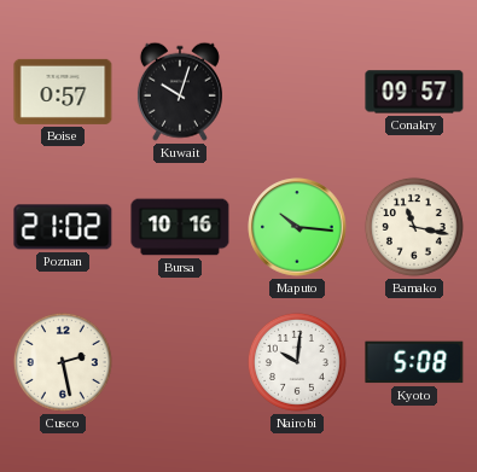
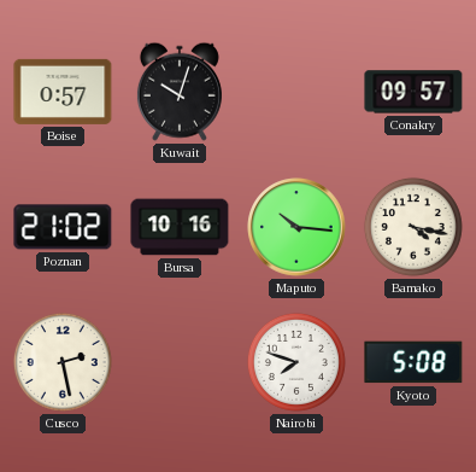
Bamako: 11:17 -> 4:17
Nairobi: 10:01 -> 7:48
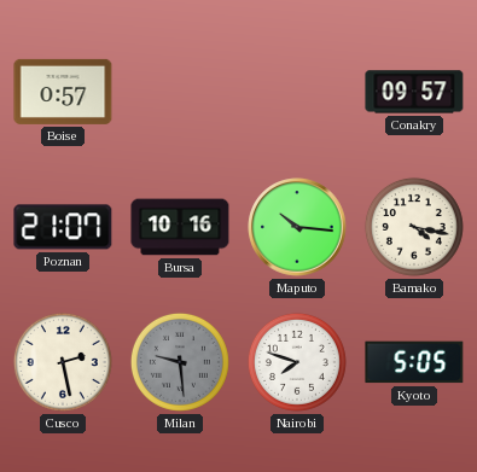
Kuwait: 10:03 -> none
Poznan: 21:02 -> 21:07
Milan: none -> 9:29
Kyoto: 5:08 -> 5:05
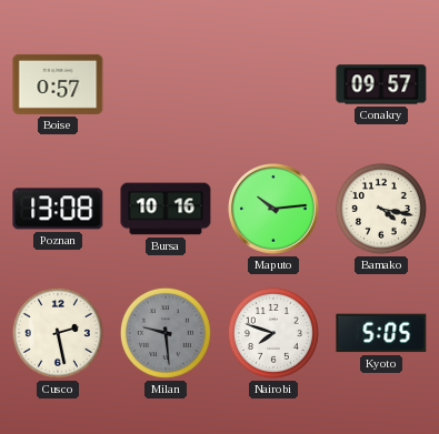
Poznan: 21:07 -> 13:08
Maputo: 10:16 -> 10:14
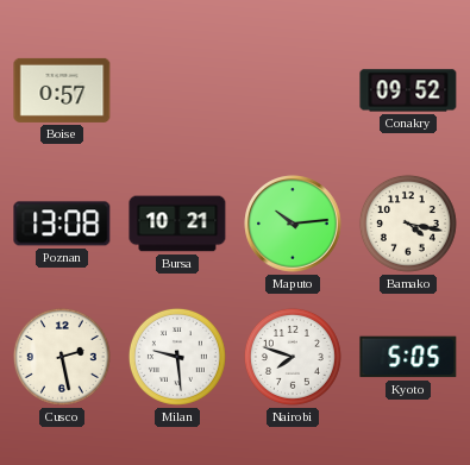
Conakry: 09:57 -> 09:52
Bursa: 10:16 -> 10:21
Milan dial: grey -> white
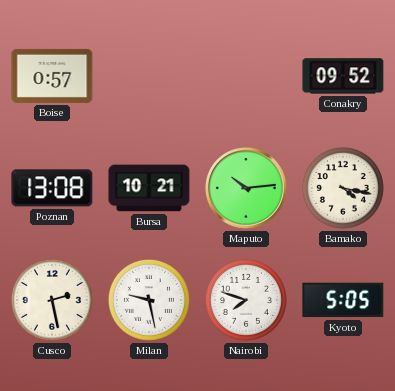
Milan: 9:29 -> 9:28
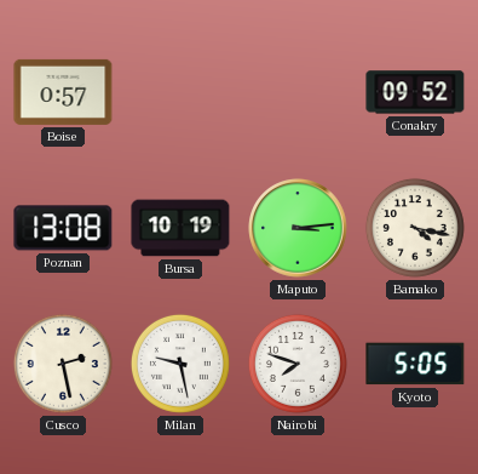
Bursa: 10:21 -> 10:19
Maputo: 10:14 -> 3:14
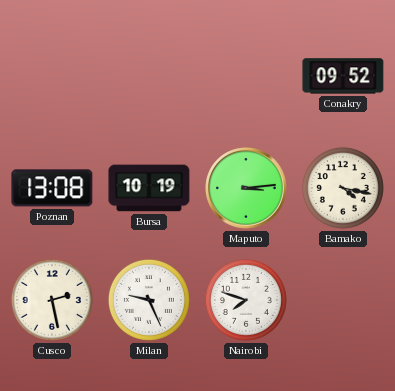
Boise: 0:57 -> none
Milan: 9:28 -> 9:26
Kyoto: 5:05 -> none
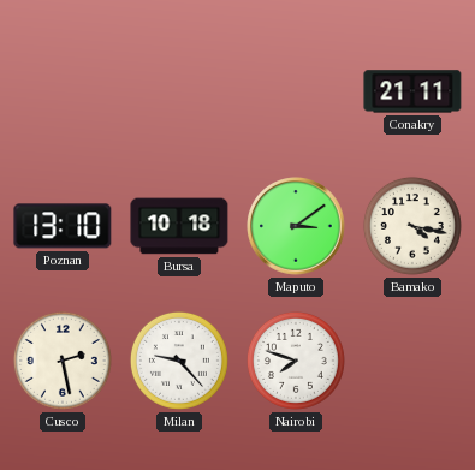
Conakry: 09:52 -> 21:11
Poznan: 13:08 -> 13:10
Bursa: 10:19 -> 10:18
Maputo: 3:14 -> 3:09
Milan: 9:26 -> 9:23
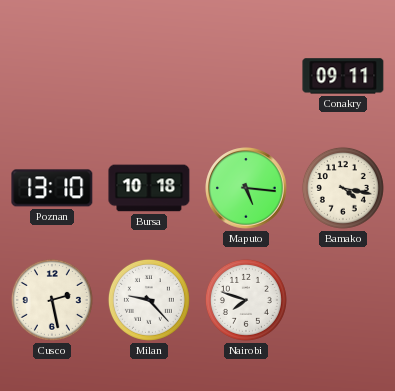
Conakry: 21:11 -> 09:11
Maputo: 3:09 -> 5:16
